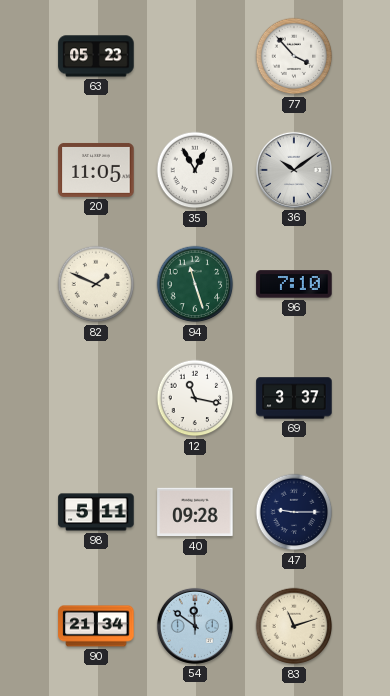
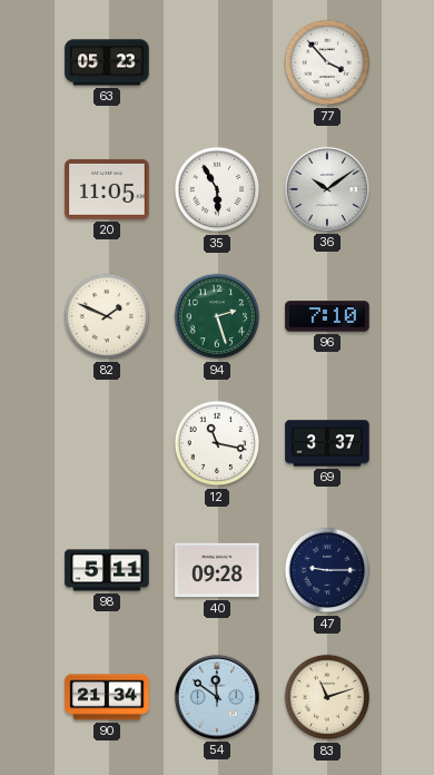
35: 12:55 -> 5:55
94: 11:27 -> 2:27
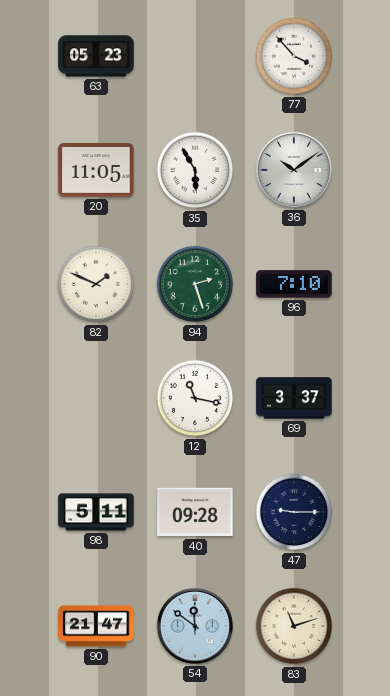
90: 21:34 -> 21:47
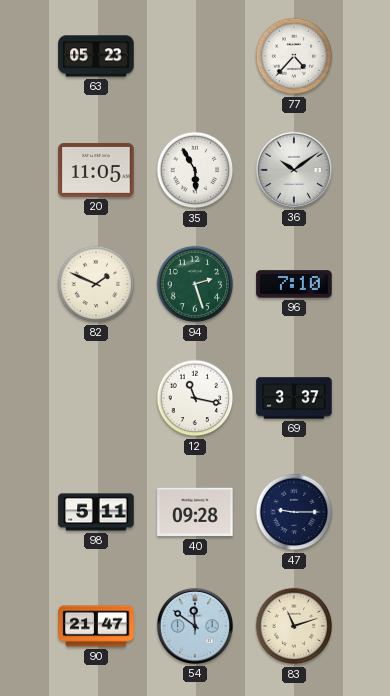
77: 3:53 -> 4:37
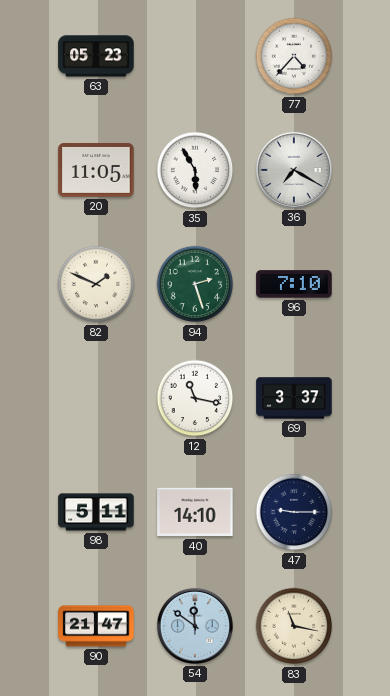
36: 10:09 -> 7:20
40: 09:28 -> 14:10
83: 11:12 -> 11:17
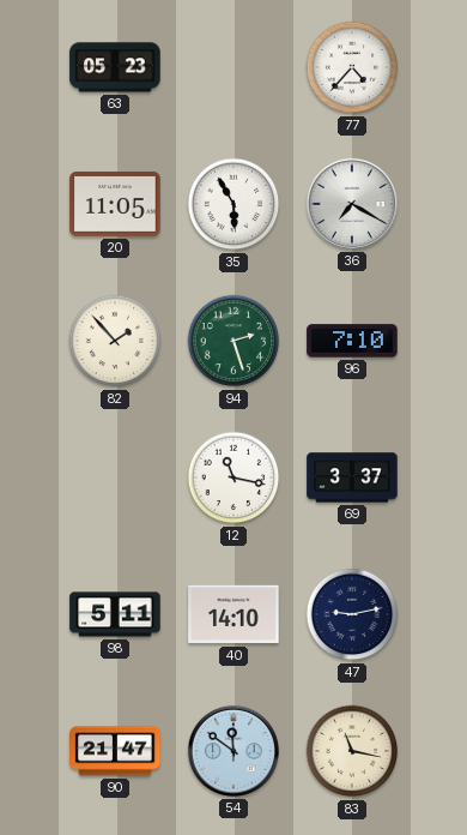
82: 1:49 -> 1:53
47: 9:15 -> 9:13
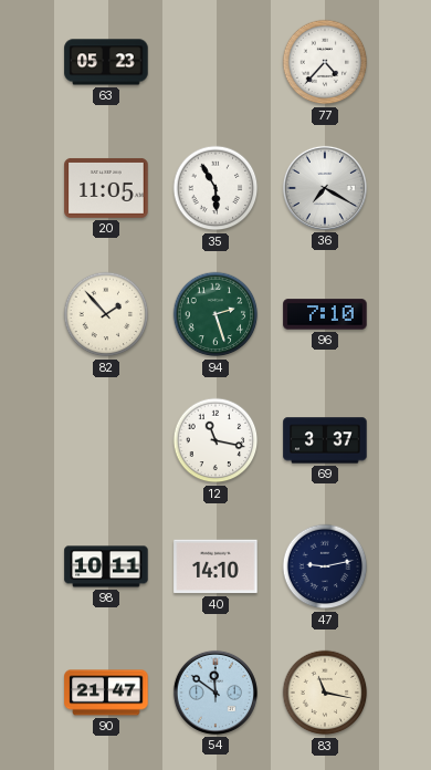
98: 5:11 -> 10:11
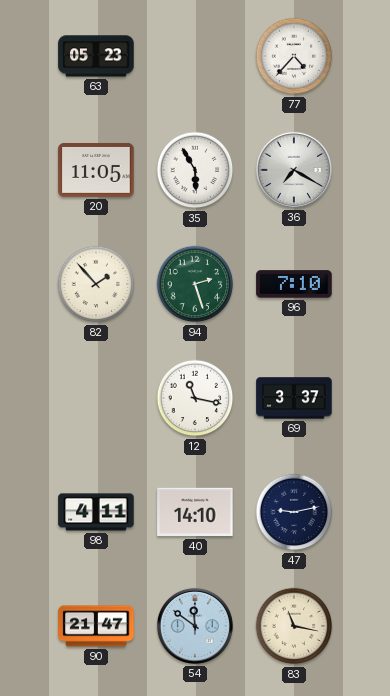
98: 10:11 -> 4:11
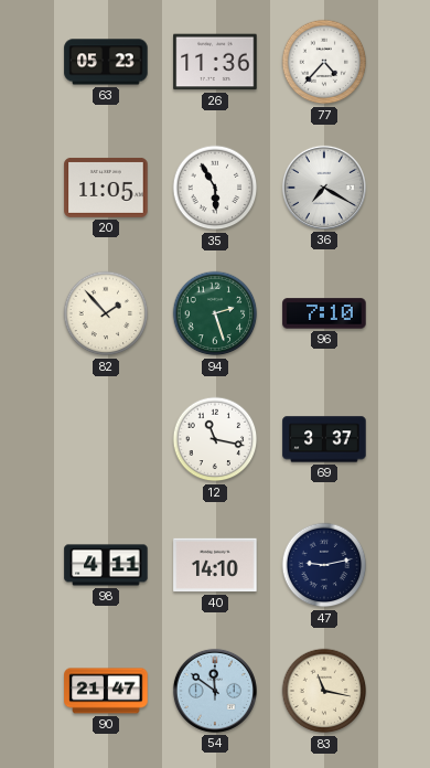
26: none -> 11:36
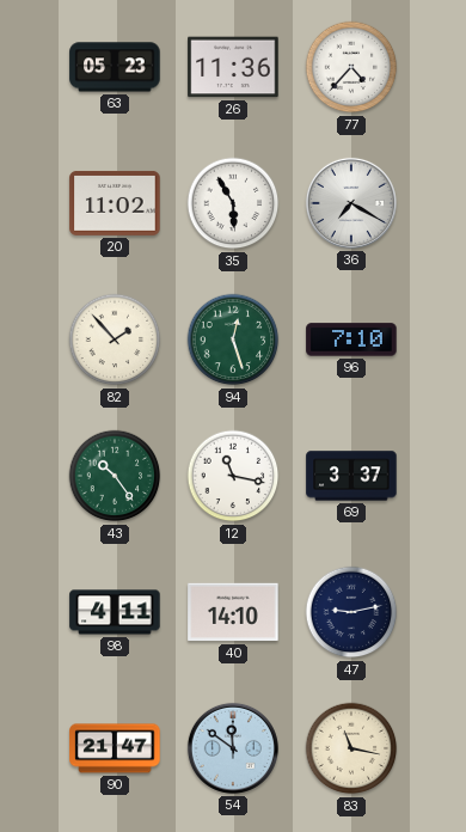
20: 11:05 -> 11:02
94: 2:27 -> 12:27
43: none -> 10:24
